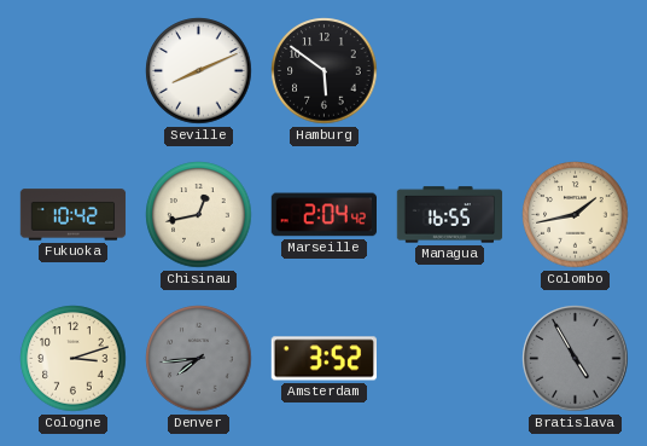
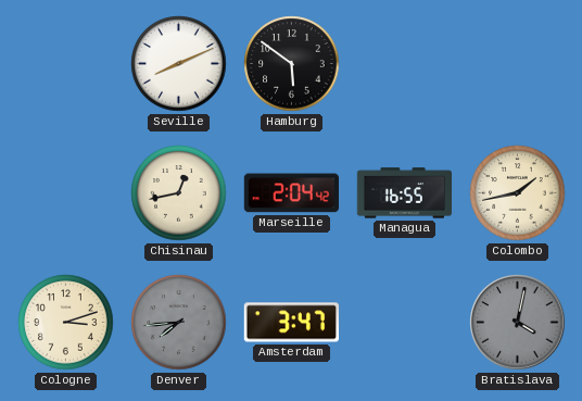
Fukuoka: 10:42 -> none
Amsterdam: 3:52 -> 3:47
Bratislava: 4:55 -> 4:02
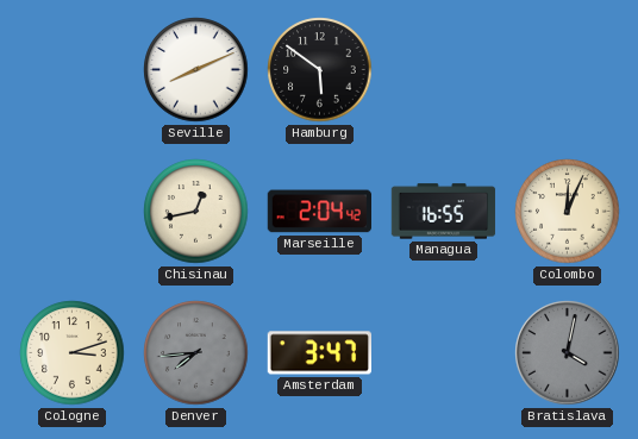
Colombo: 1:43 -> 12:04
